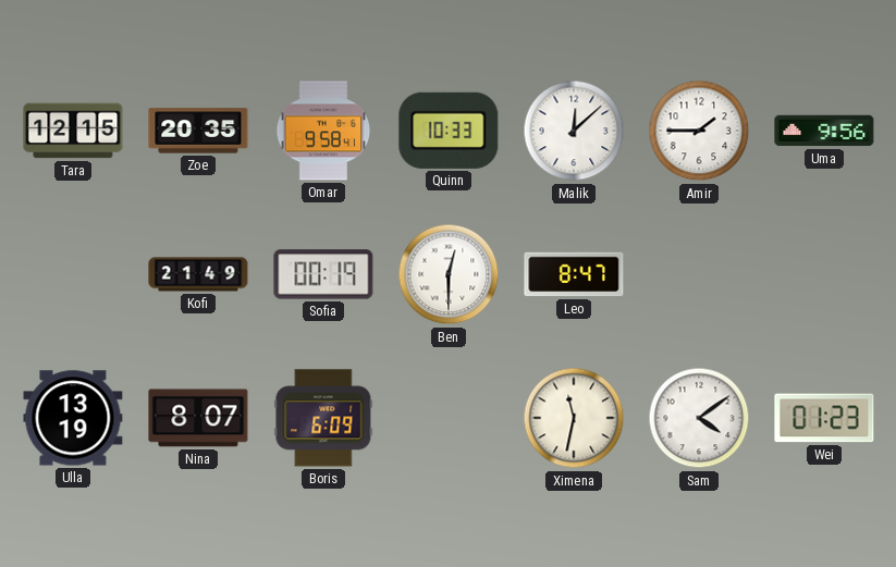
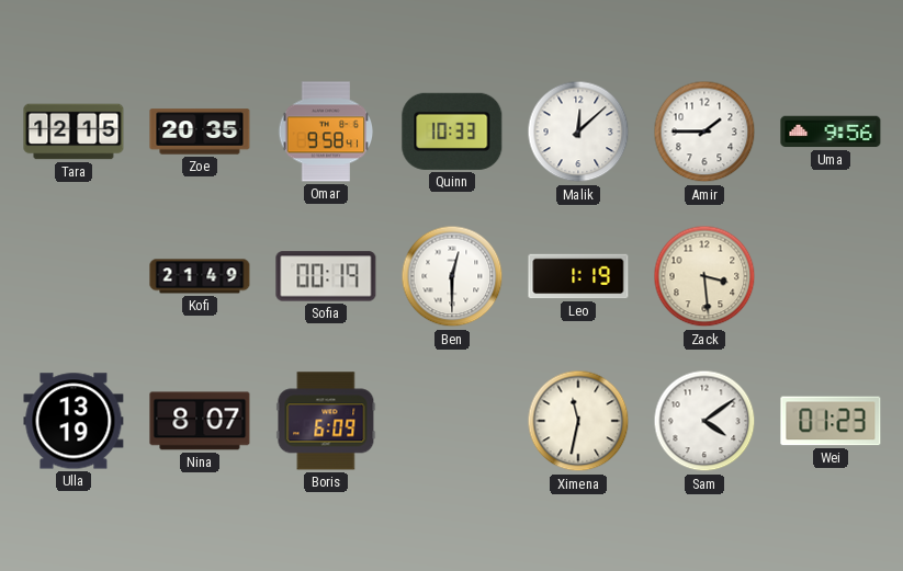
Leo: 8:47 -> 1:19
Zack: none -> 3:29
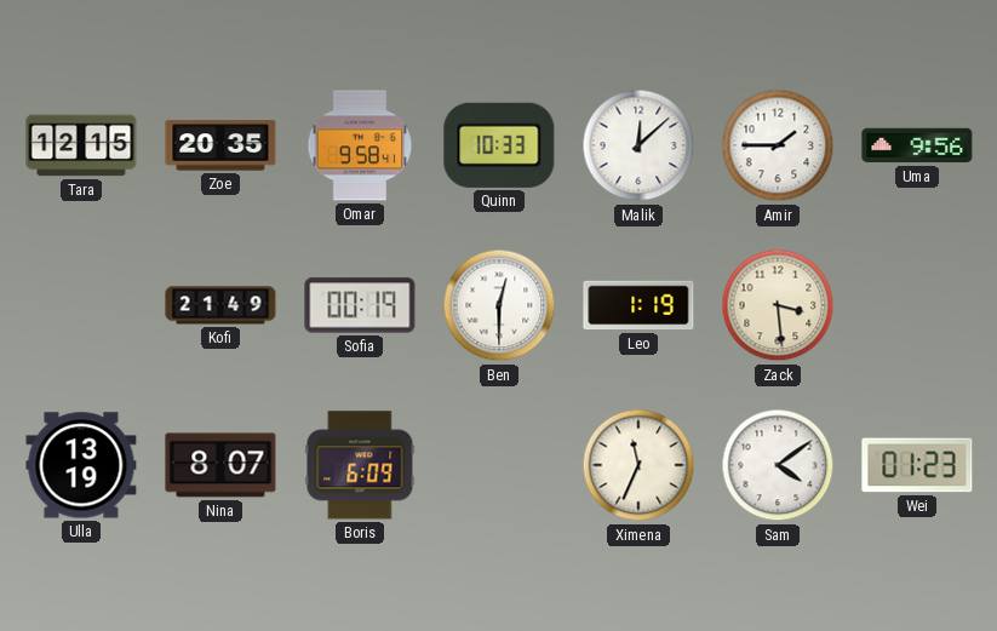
Ximena: 11:32 -> 11:34
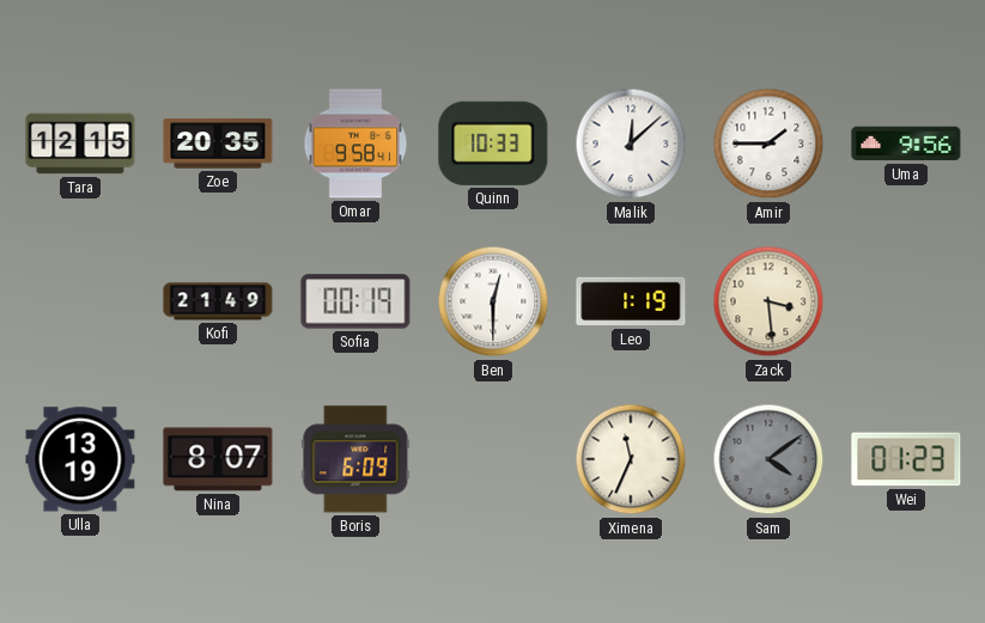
Sam dial: white -> grey
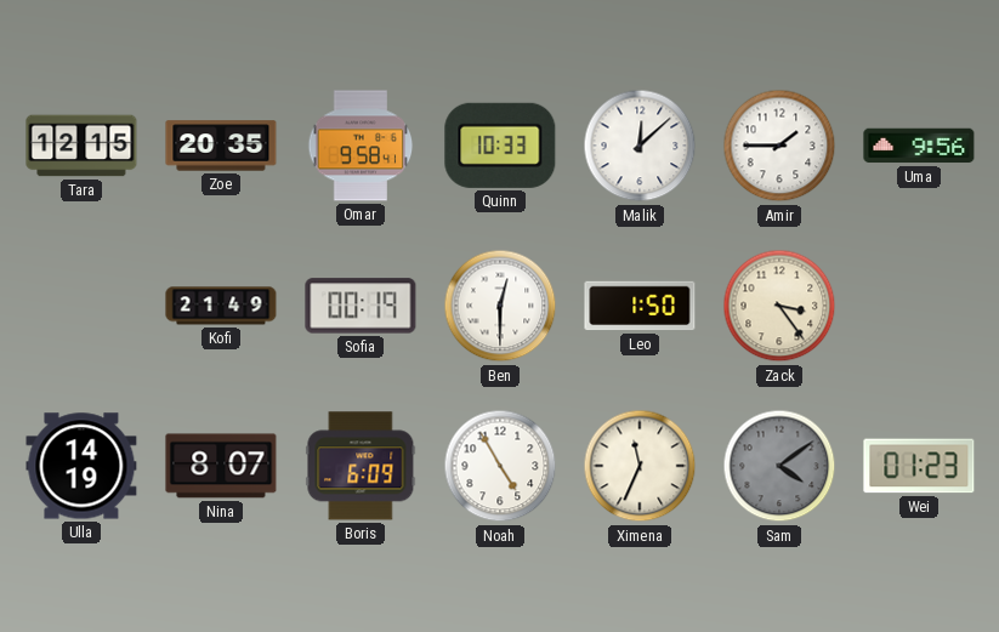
Leo: 1:19 -> 1:50
Zack: 3:29 -> 3:24
Ulla: 13:19 -> 14:19
Noah: none -> 4:55
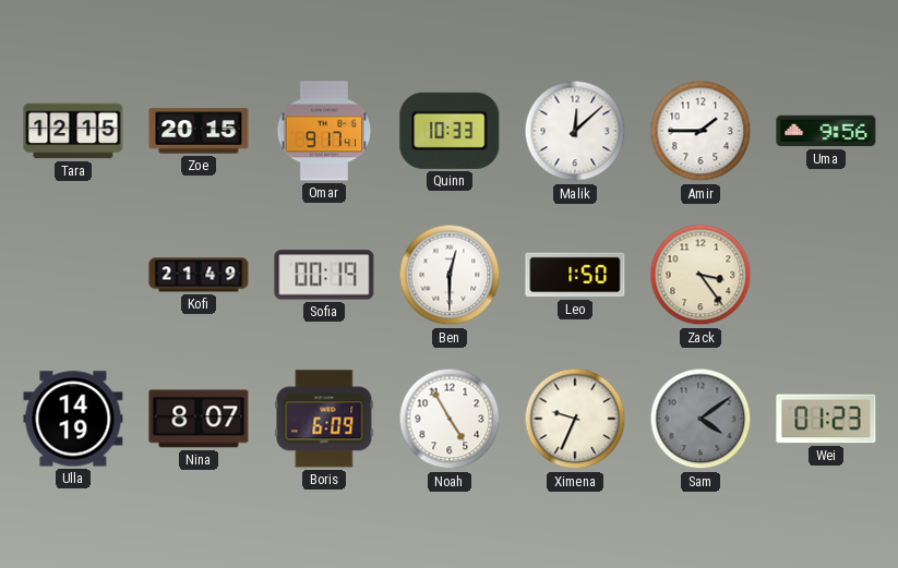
Zoe: 20:35 -> 20:15
Omar: 9:58 -> 9:17
Ximena: 11:34 -> 9:34
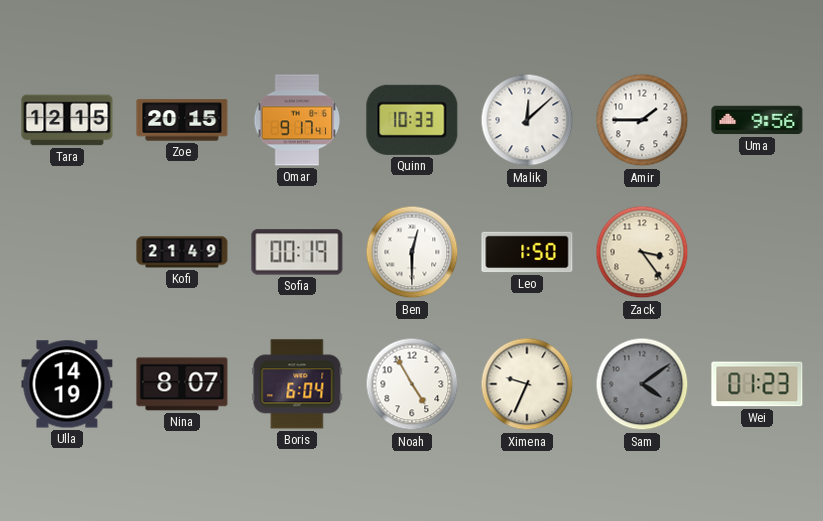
Boris: 6:09 -> 6:04
